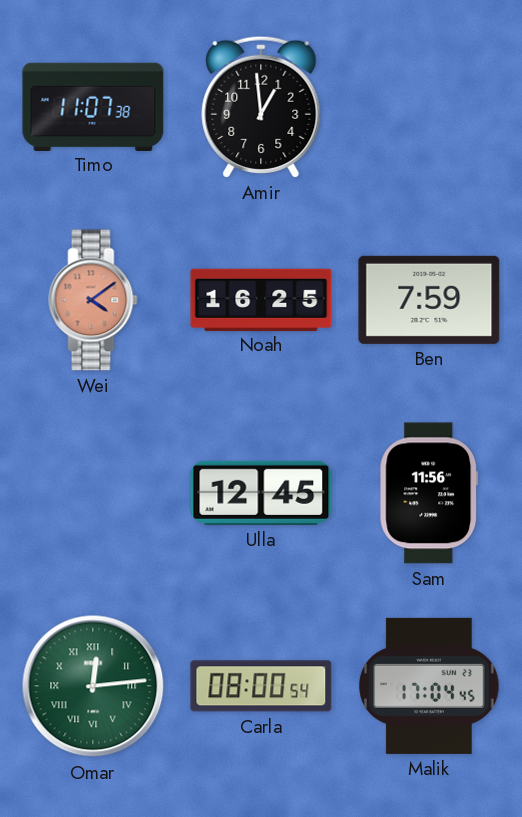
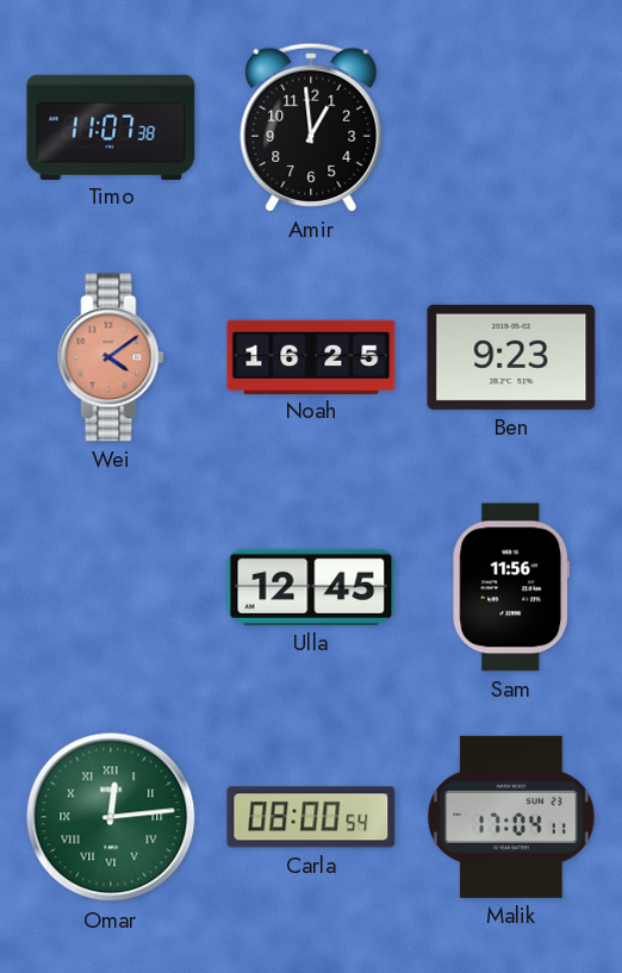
Ben: 7:59 -> 9:23
Malik: 17:04:45 -> 17:04:11
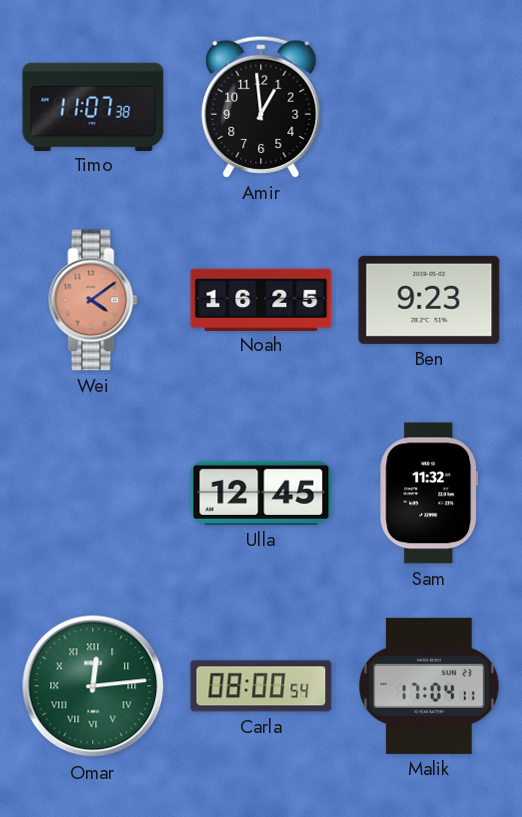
Sam: 11:56 -> 11:32
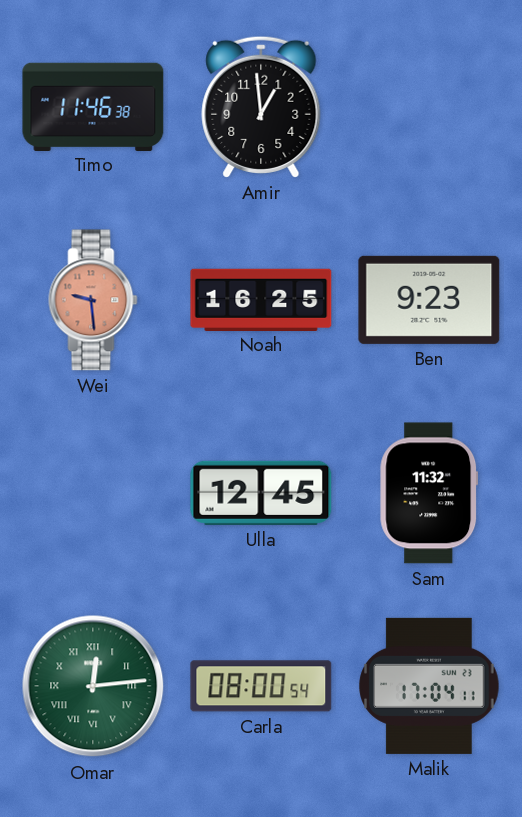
Timo: 11:07 -> 11:46
Wei: 4:09 -> 9:29
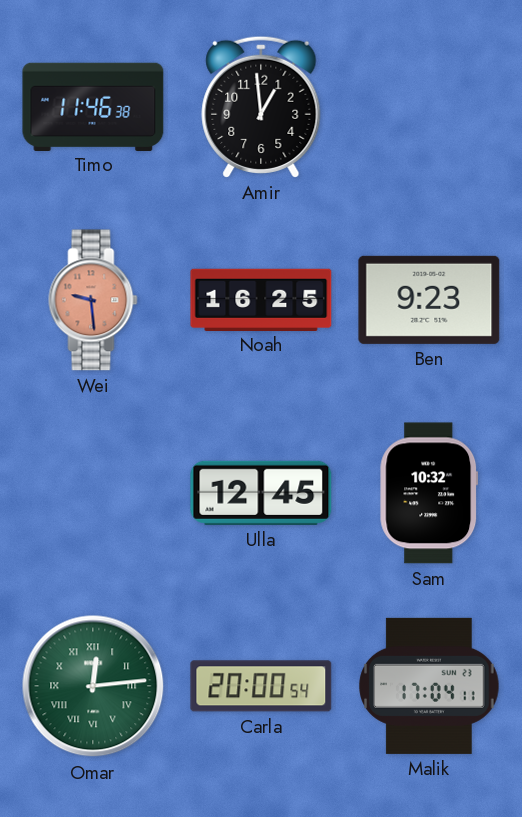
Sam: 11:32 -> 10:32
Carla: 08:00 -> 20:00
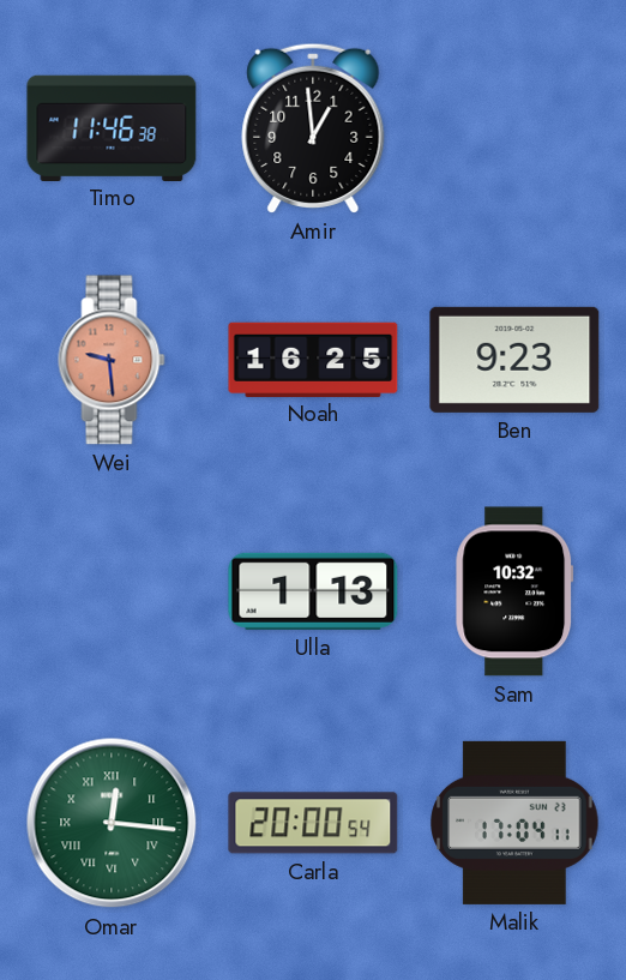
Ulla: 12:45 -> 1:13
Omar: 12:14 -> 12:16
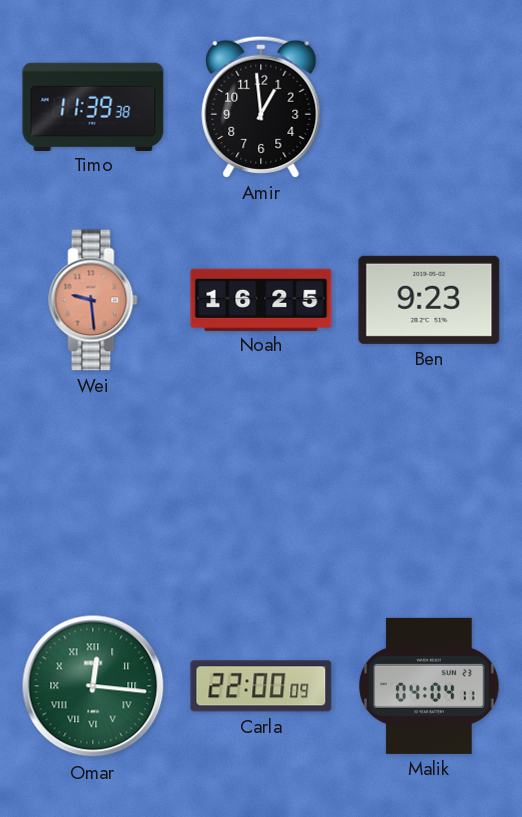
Timo: 11:46 -> 11:39
Ulla: 1:13 -> none
Sam: 10:32 -> none
Carla: 20:00 -> 22:00
Malik: 17:04 -> 04:04
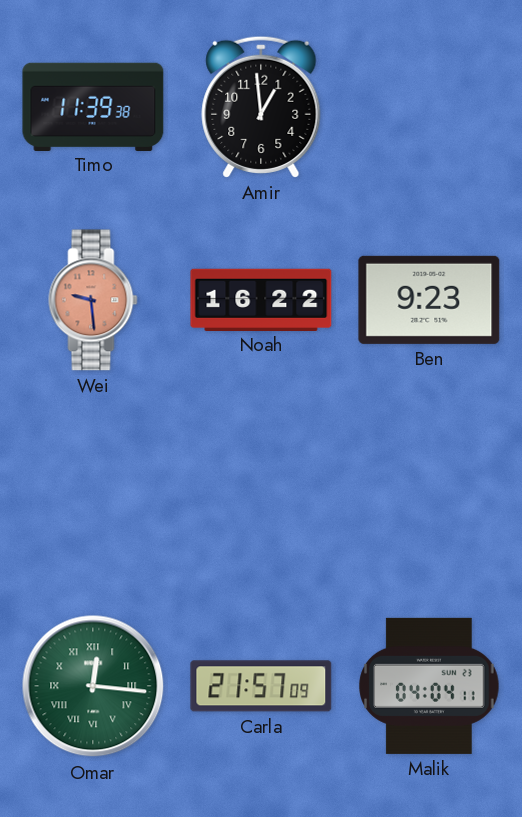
Noah: 16:25 -> 16:22
Carla: 22:00 -> 21:57
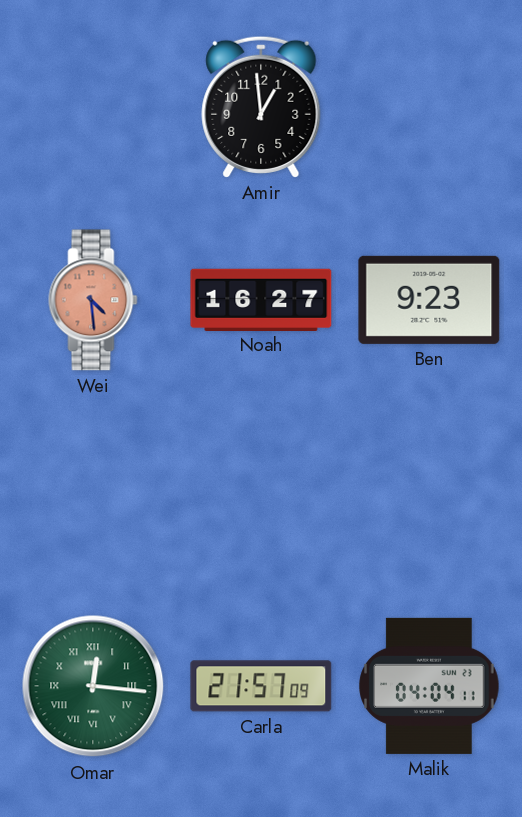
Timo: 11:39 -> none
Wei: 9:29 -> 4:29
Noah: 16:22 -> 16:27
